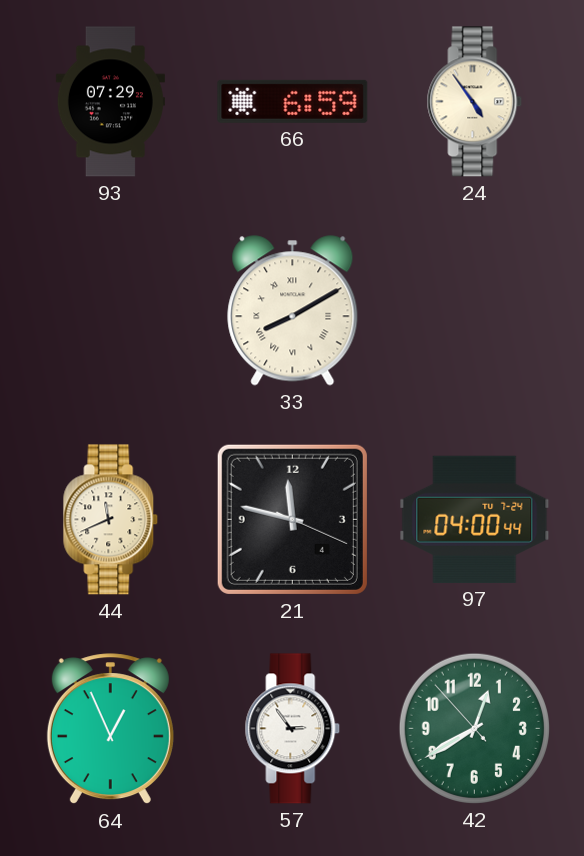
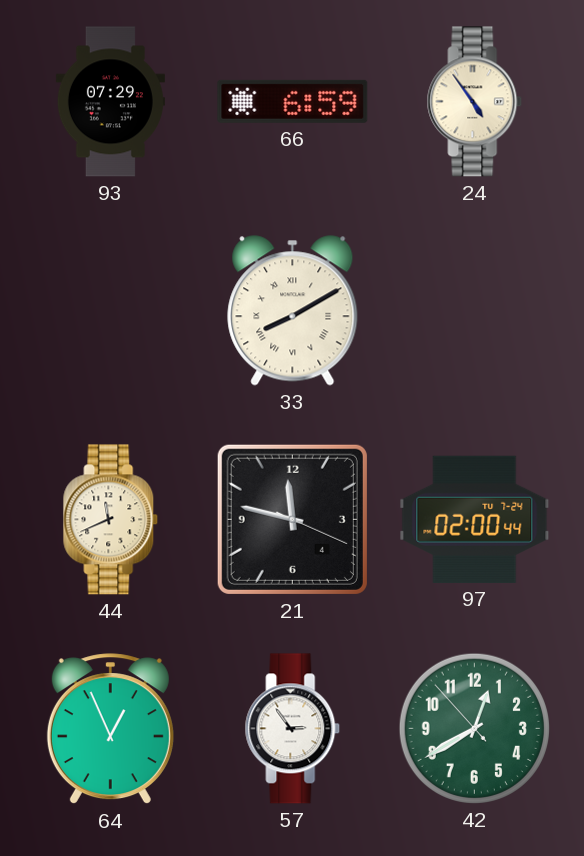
97: 04:00 -> 02:00
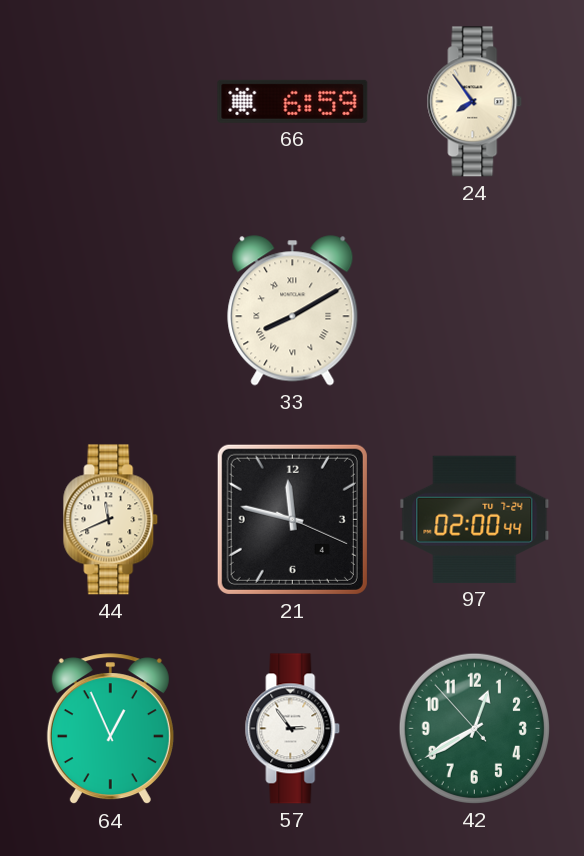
93: 07:29 -> none
24: 4:54 -> 7:54
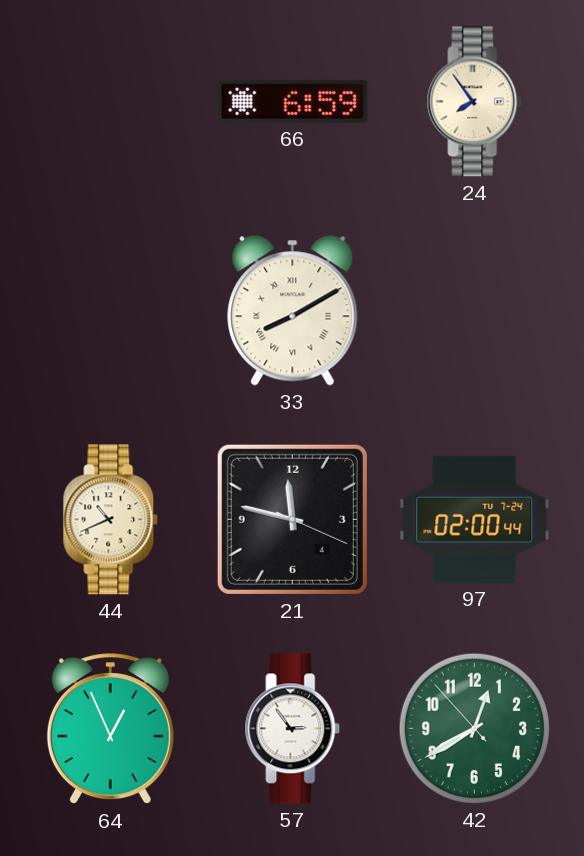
44: 11:41 -> 10:41
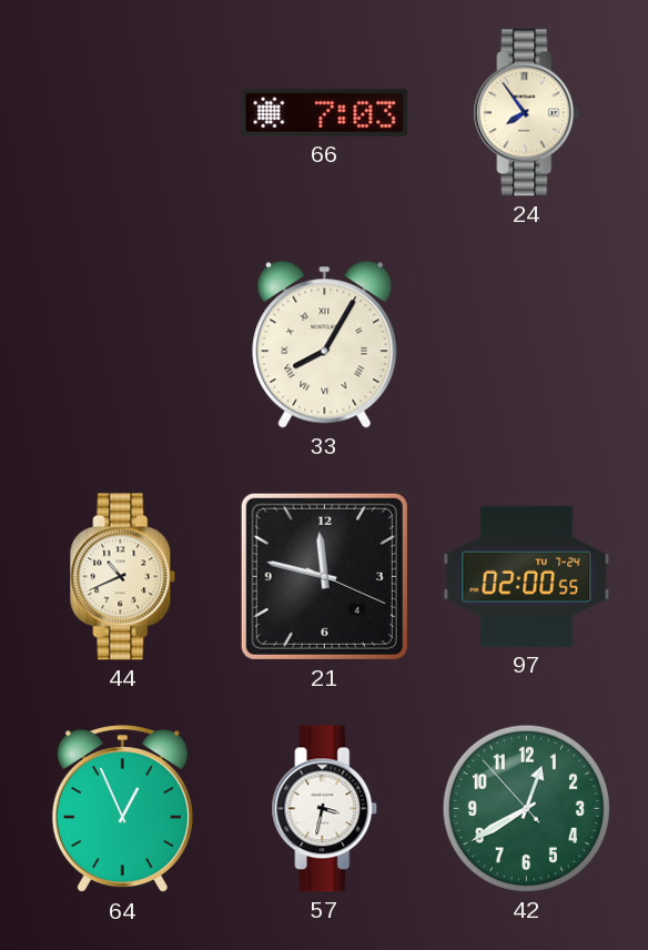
66: 6:59 -> 7:03
33: 8:10 -> 8:05
97: 02:00:44 -> 02:00:55
57: 2:54 -> 3:32
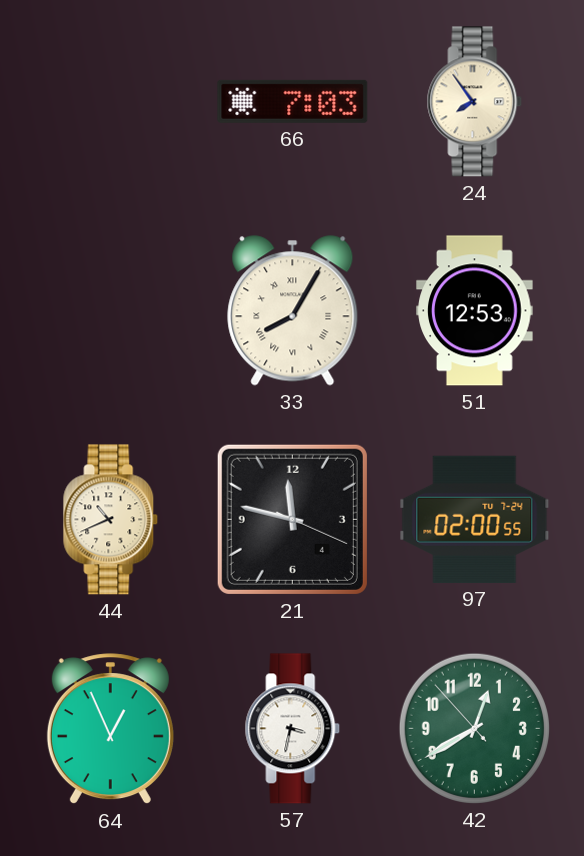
51: none -> 12:53
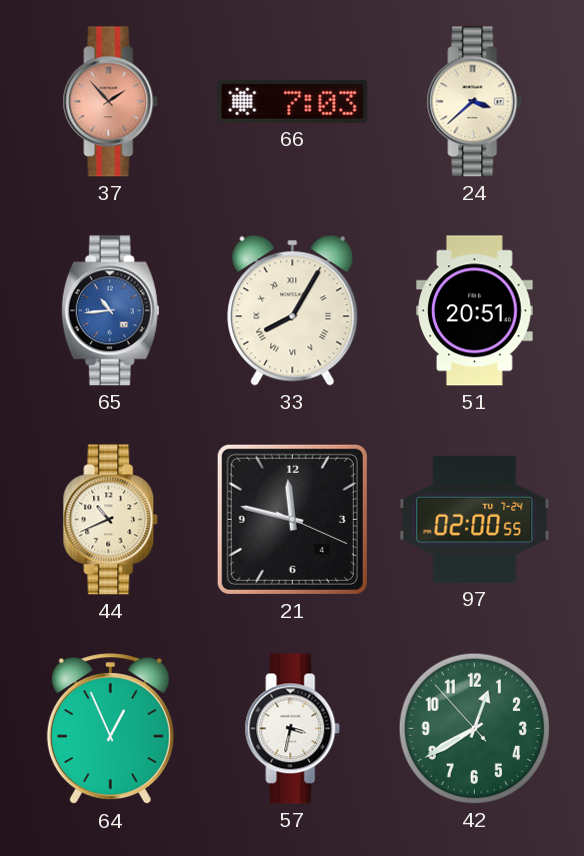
37: none -> 1:53
24: 7:54 -> 3:38
65: none -> 10:44
51: 12:53 -> 20:51
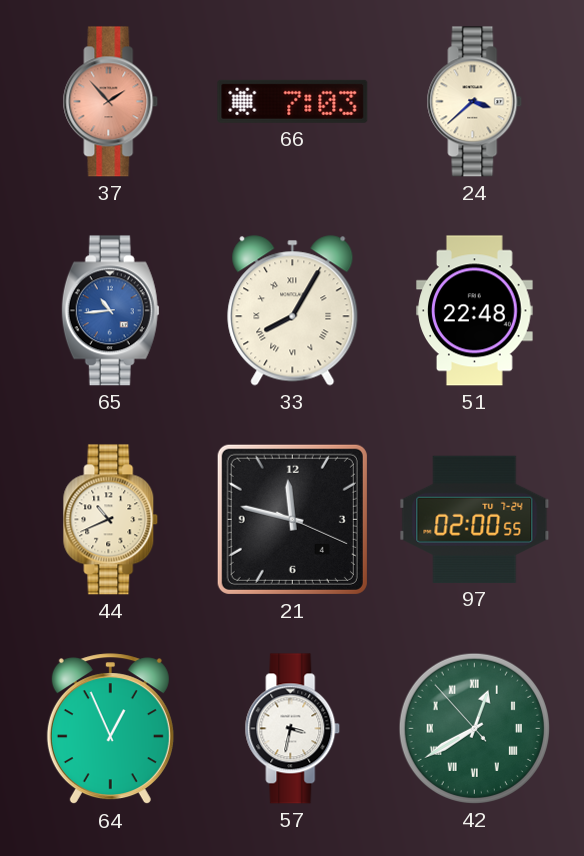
51: 20:51 -> 22:48
42 numerals: Arabic -> Roman
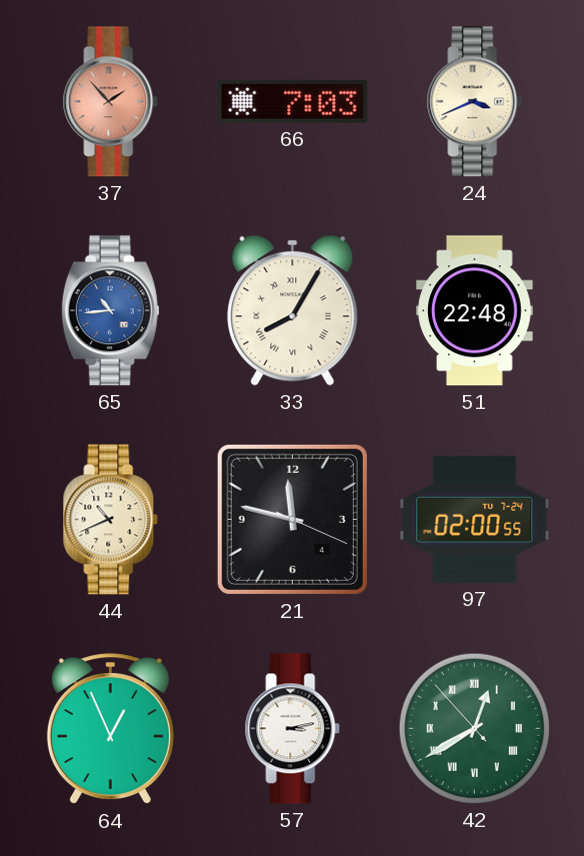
24: 3:38 -> 3:41
57: 3:32 -> 3:13
